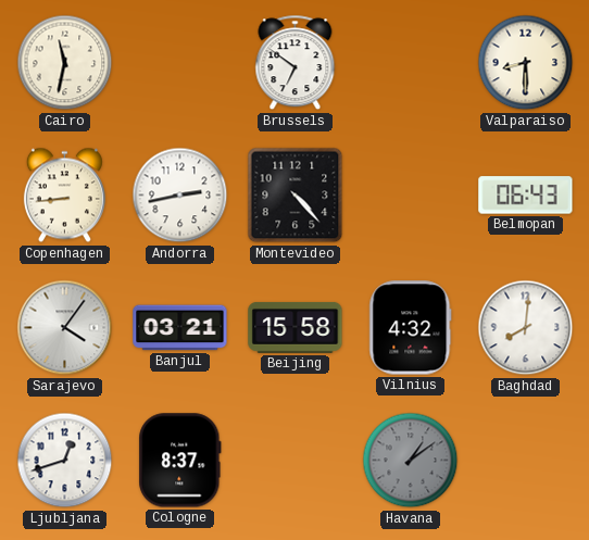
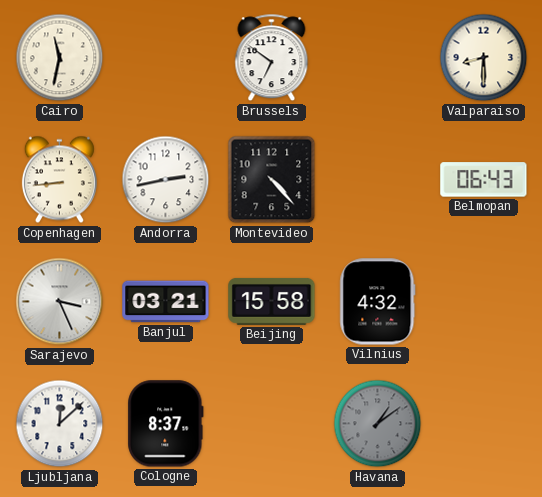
Sarajevo: 4:06 -> 3:26
Baghdad: 8:01 -> none
Ljubljana: 12:42 -> 12:08
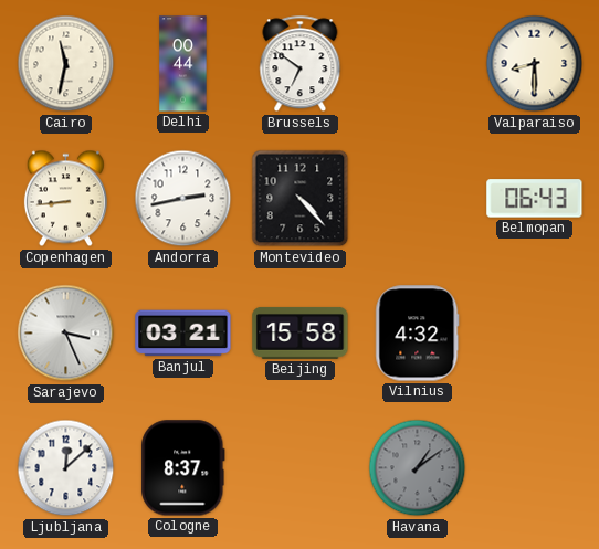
Delhi: none -> 00:44
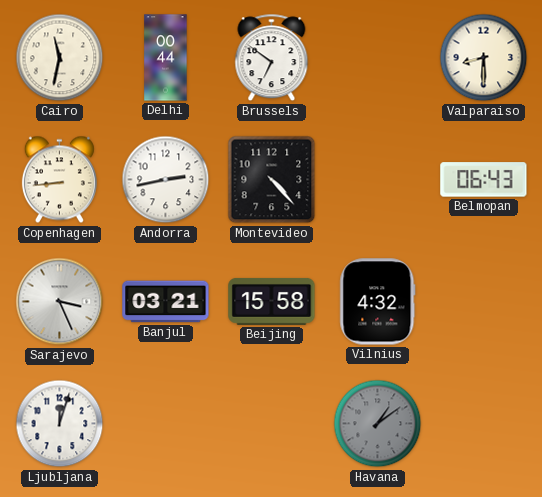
Ljubljana: 12:08 -> 12:03
Cologne: 8:37 -> none
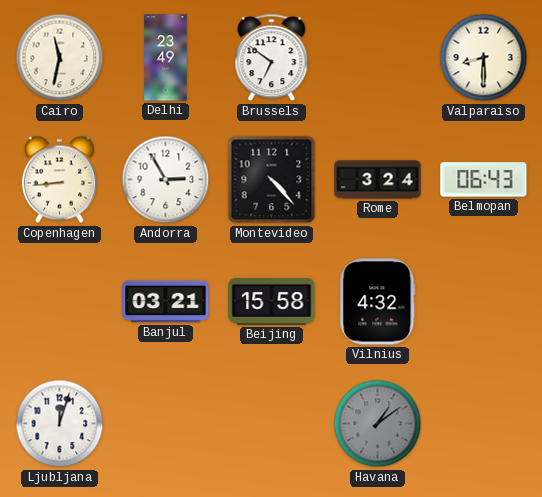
Delhi: 00:44 -> 23:49
Andorra: 2:43 -> 2:55
Rome: none -> 3:24
Sarajevo: 3:26 -> none
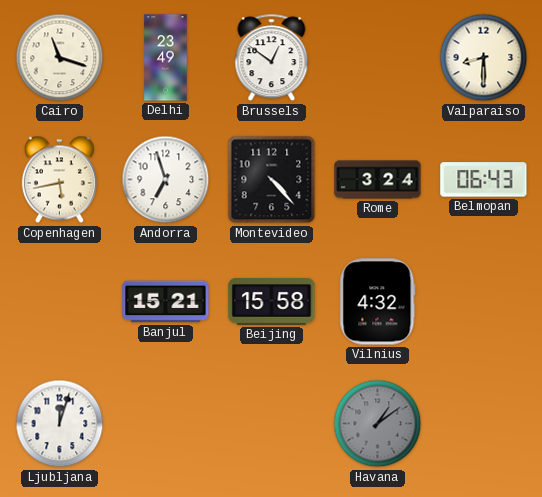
Cairo: 11:32 -> 11:18
Brussels: 6:51 -> 12:51
Copenhagen: 8:44 -> 5:43
Andorra: 2:55 -> 6:57
Banjul: 03:21 -> 15:21
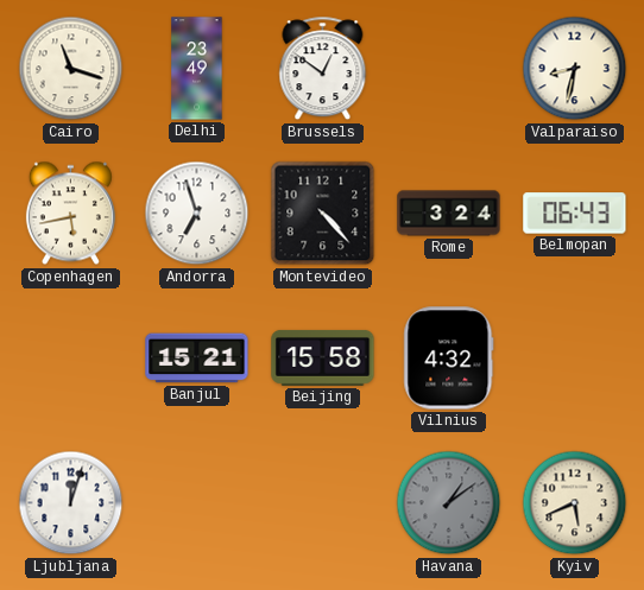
Valparaiso: 8:30 -> 8:32
Kyiv: none -> 5:41
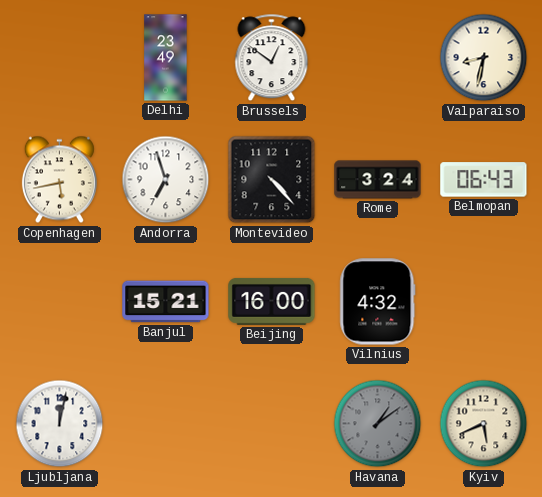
Cairo: 11:18 -> none
Beijing: 15:58 -> 16:00
Ljubljana: 12:03 -> 12:02
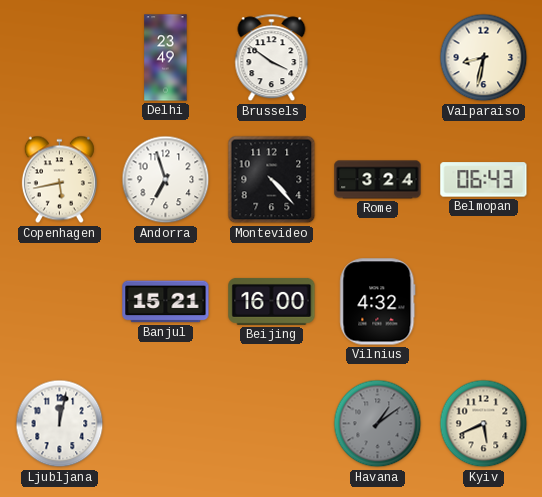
Brussels: 12:51 -> 3:51
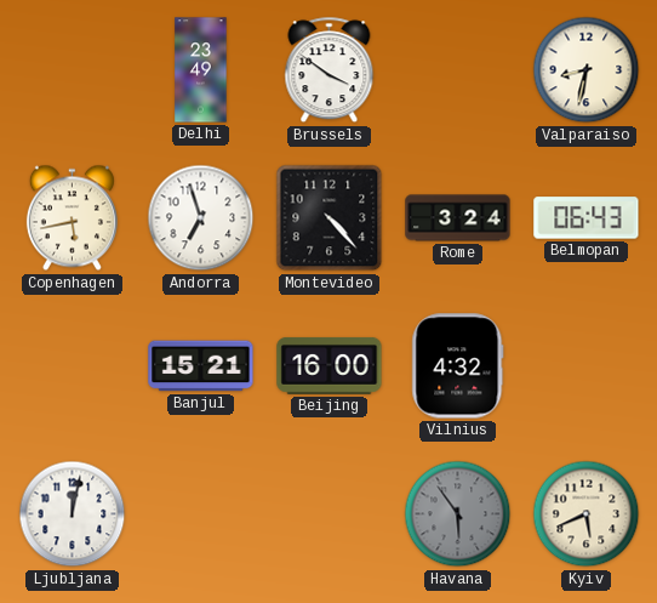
Havana: 1:09 -> 5:54
